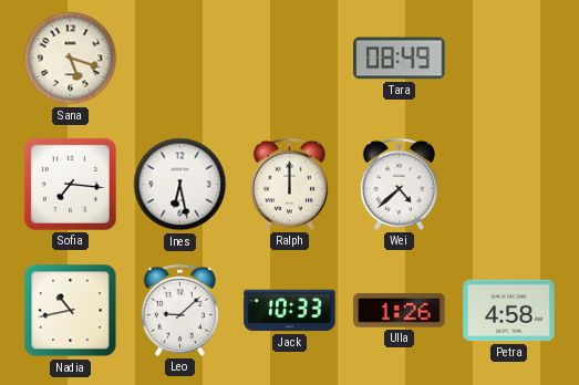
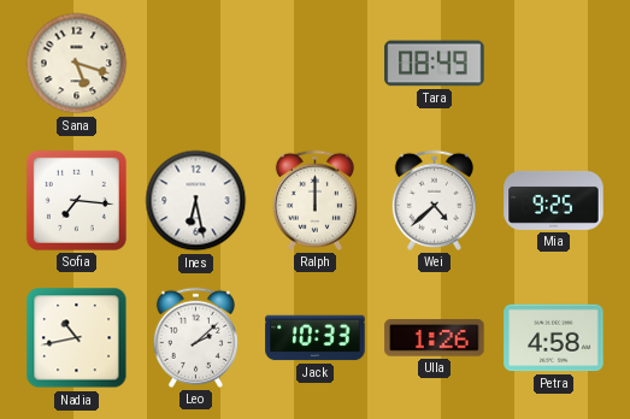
Mia: none -> 9:25
Leo: 9:08 -> 2:08
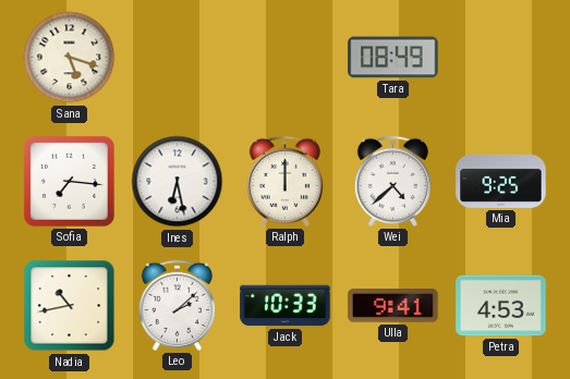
Ulla: 1:26 -> 9:41
Petra: 4:58 -> 4:53
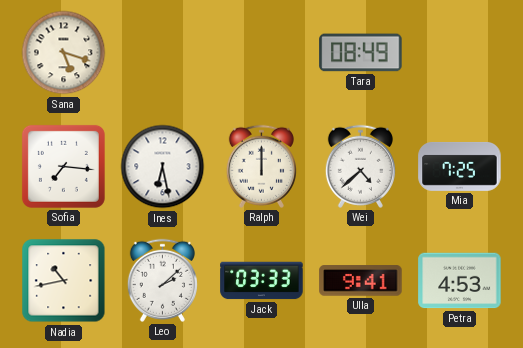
Mia: 9:25 -> 7:25
Jack: 10:33 -> 03:33
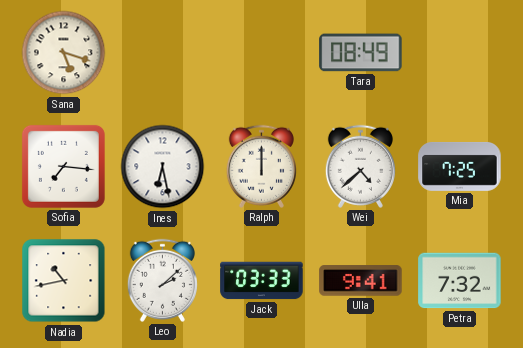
Petra: 4:53 -> 7:32
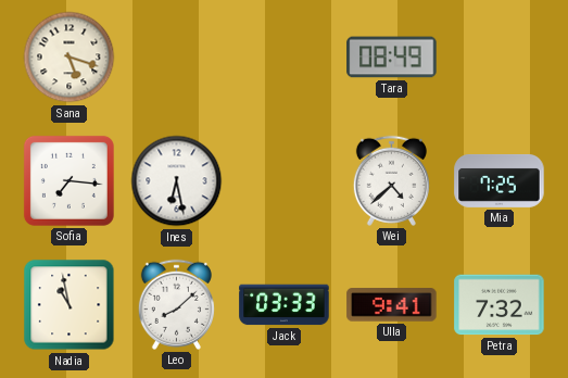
Ralph: 12:00 -> none
Nadia: 10:43 -> 10:58
Leo: 2:08 -> 8:08
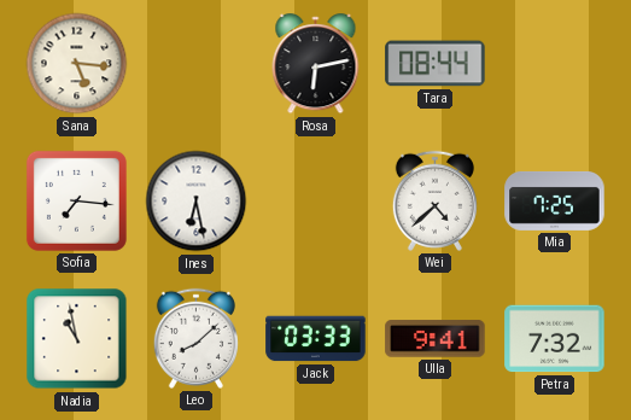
Sana: 5:18 -> 5:16
Rosa: none -> 6:13
Tara: 08:49 -> 08:44
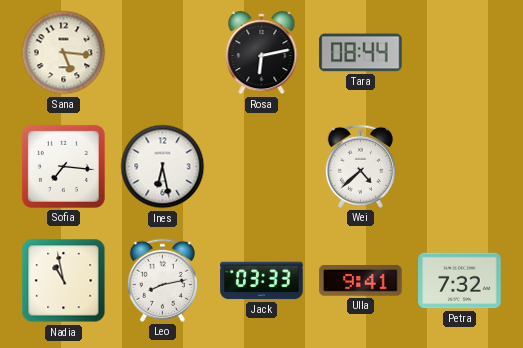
Mia: 7:25 -> none
Leo: 8:08 -> 8:13
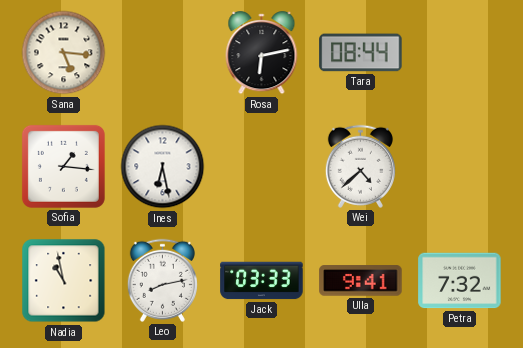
Sofia: 7:16 -> 1:16
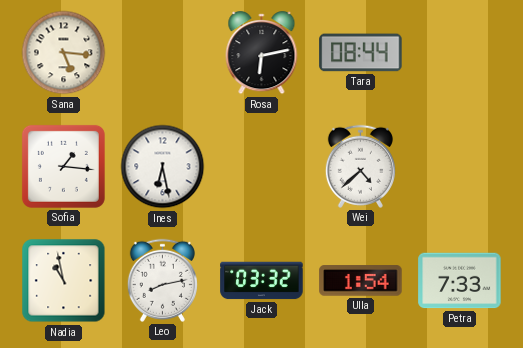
Jack: 03:33 -> 03:32
Ulla: 9:41 -> 1:54
Petra: 7:32 -> 7:33
